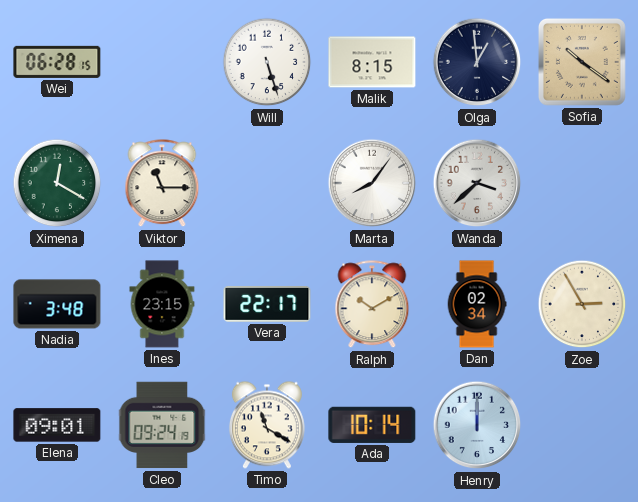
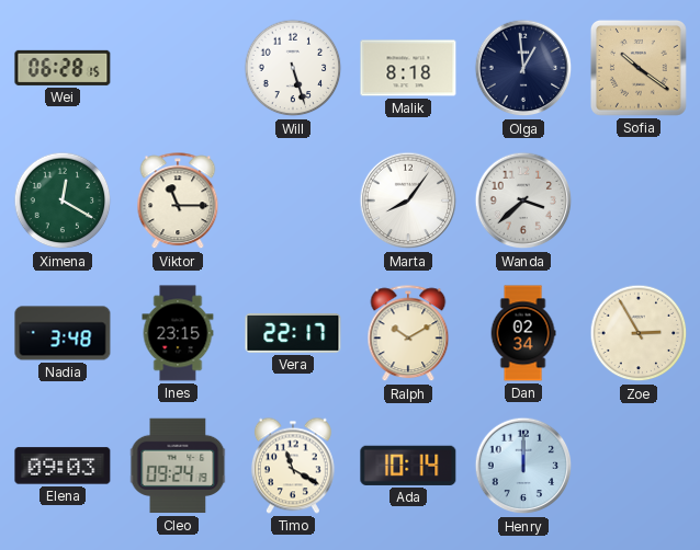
Malik: 8:15 -> 8:18
Elena: 09:01 -> 09:03
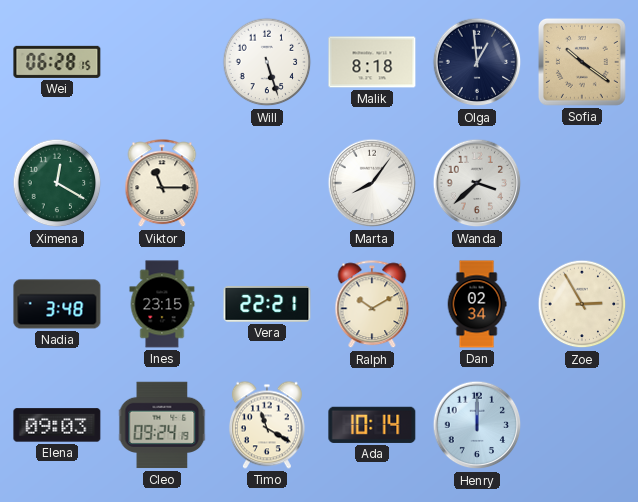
Vera: 22:17 -> 22:21
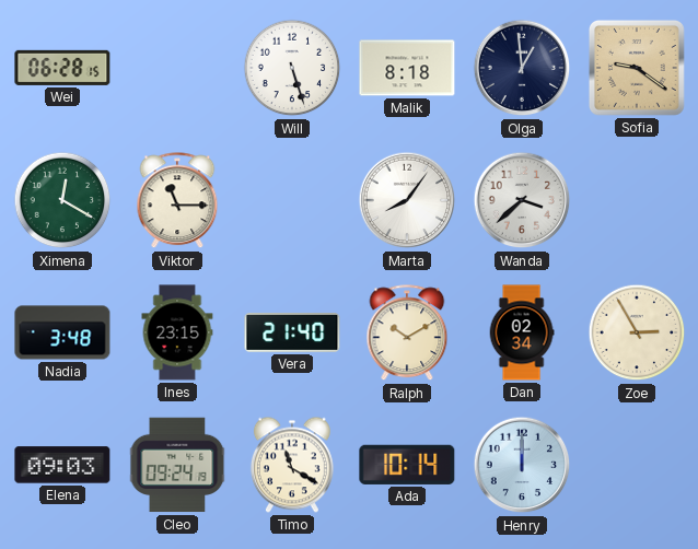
Sofia: 10:21 -> 9:21
Vera: 22:21 -> 21:40
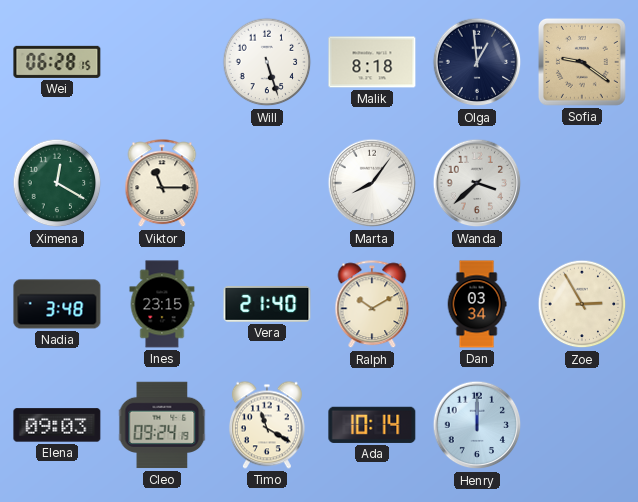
Dan: 02:34 -> 03:34
